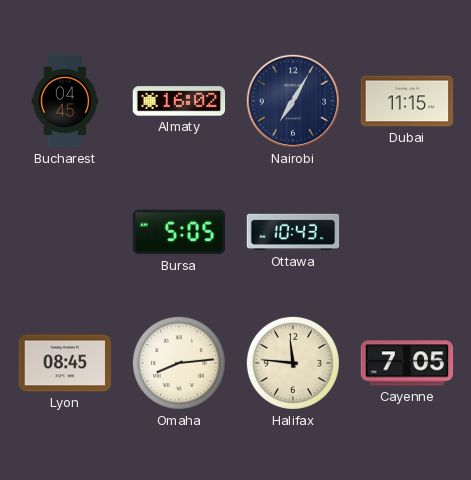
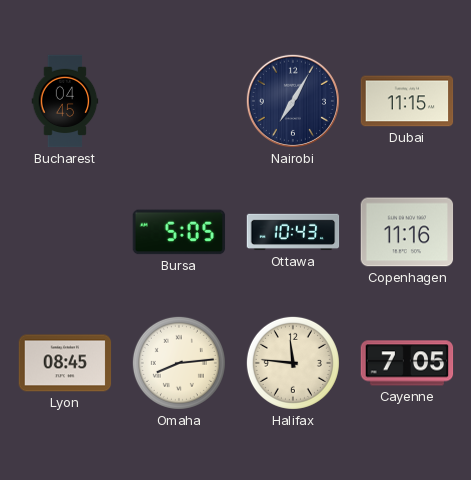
Almaty: 16:02 -> none
Copenhagen: none -> 11:16
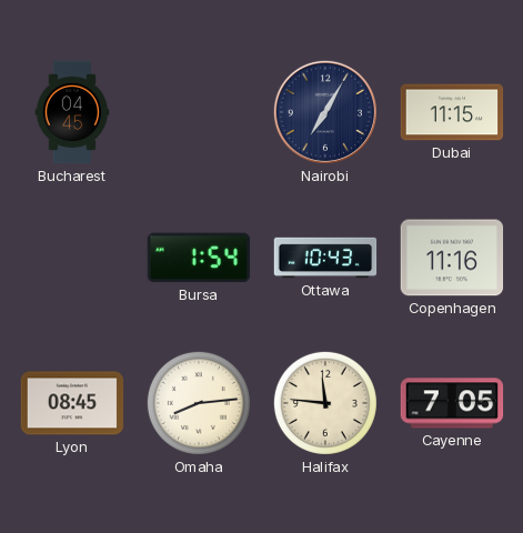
Bursa: 5:05 -> 1:54
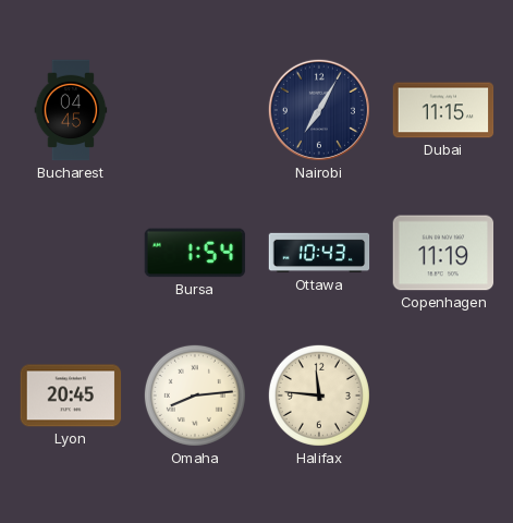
Copenhagen: 11:16 -> 11:19
Lyon: 08:45 -> 20:45
Cayenne: 7:05 -> none
